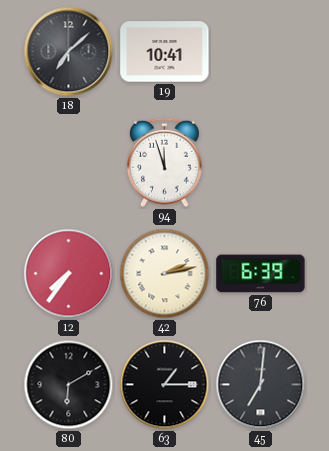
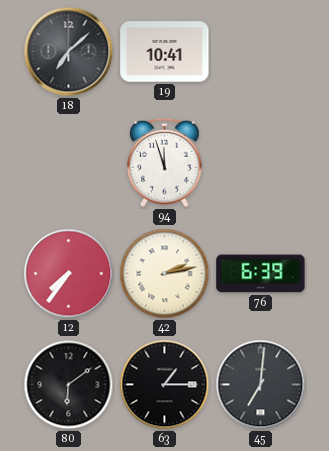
80: 6:10 -> 6:09
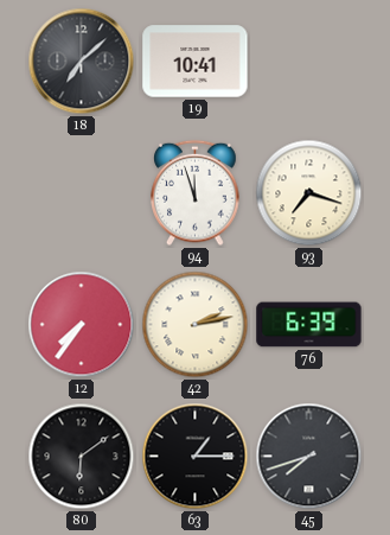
93: none -> 7:18
45: 7:01 -> 7:42
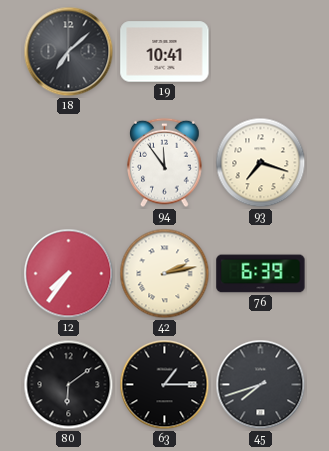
94: 11:57 -> 11:54
